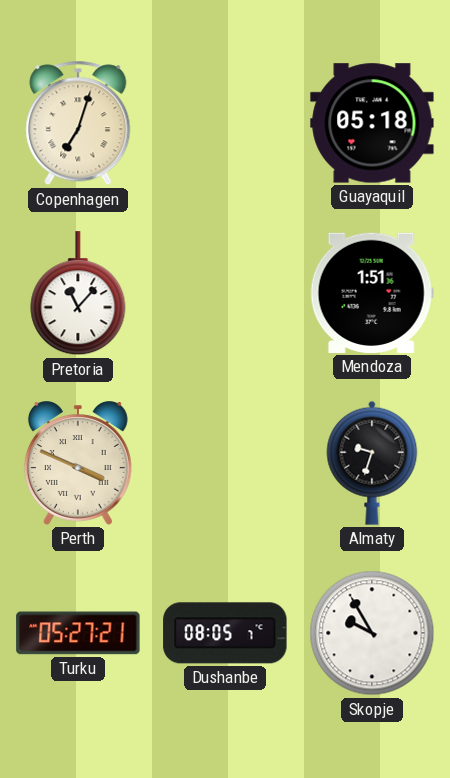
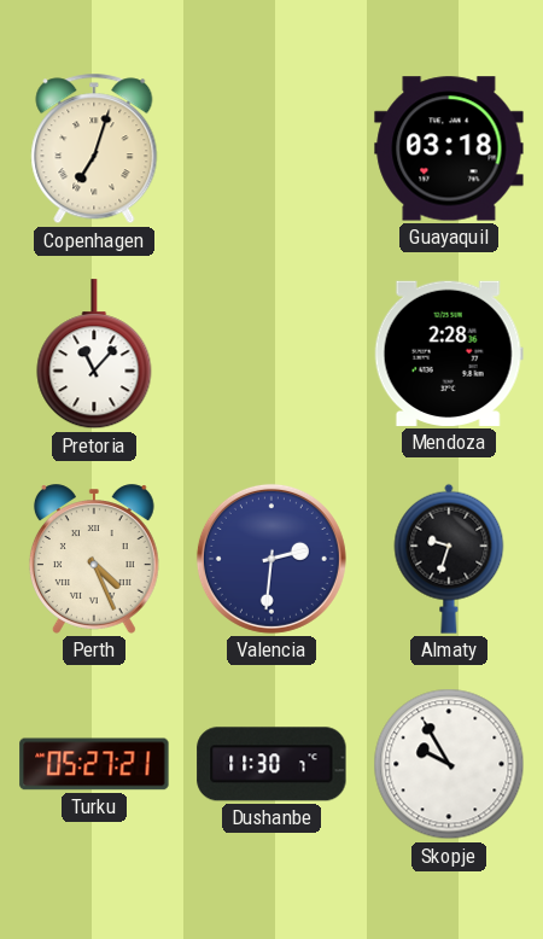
Guayaquil: 05:18 -> 03:18
Mendoza: 1:51 -> 2:28
Perth: 3:49 -> 4:26
Valencia: none -> 2:31
Dushanbe: 08:05 -> 11:30
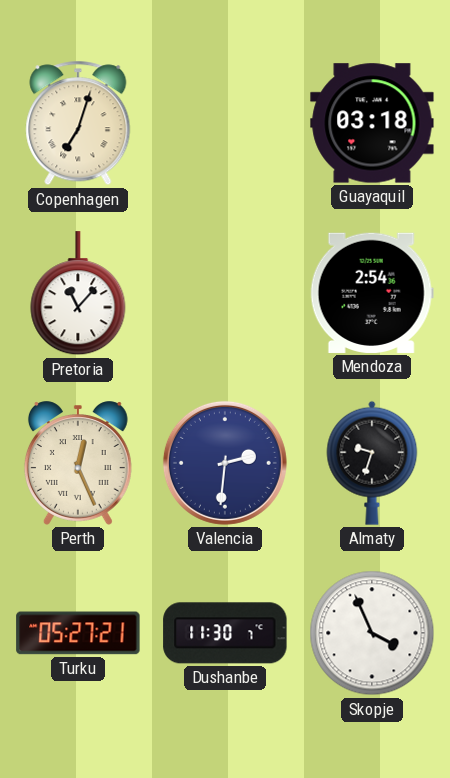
Mendoza: 2:28 -> 2:54
Perth: 4:26 -> 12:26
Skopje: 9:55 -> 3:56
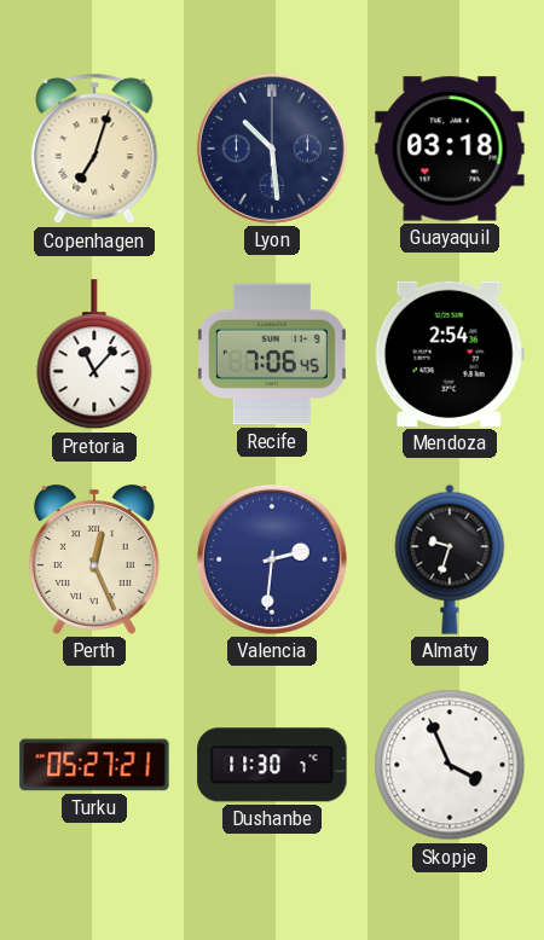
Lyon: none -> 10:29
Recife: none -> 7:06
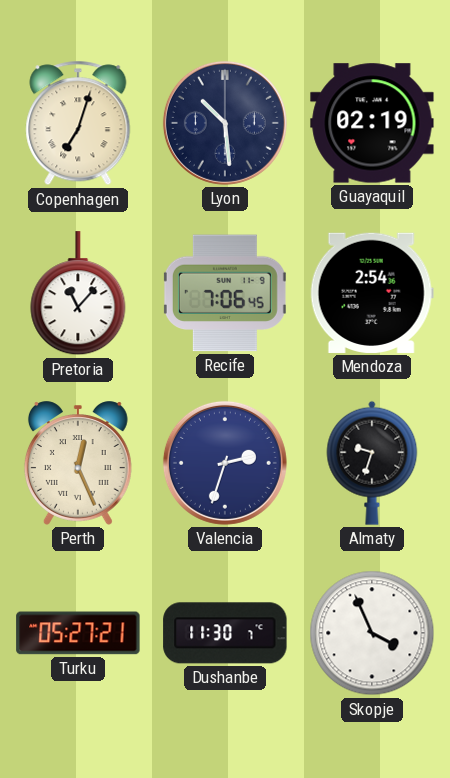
Guayaquil: 03:18 -> 02:19
Valencia: 2:31 -> 2:33
